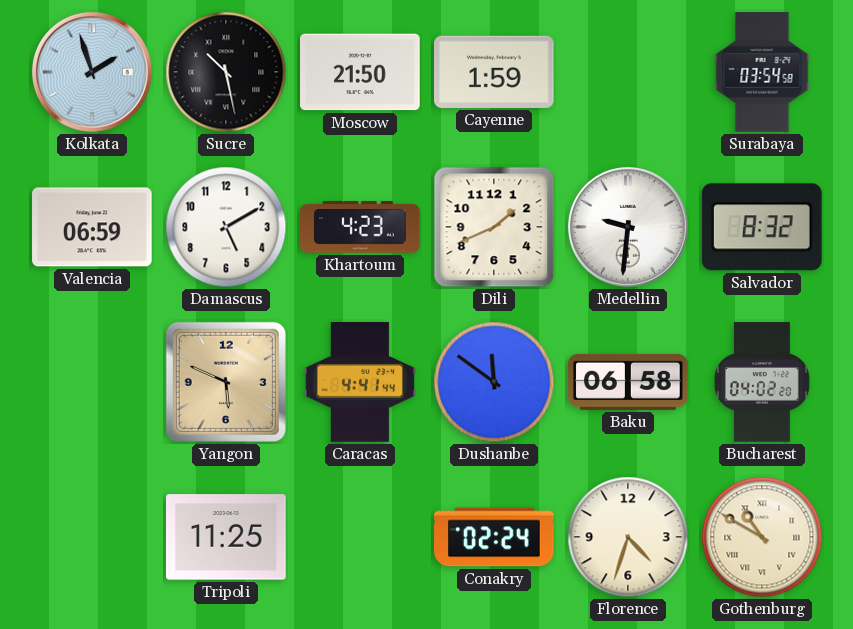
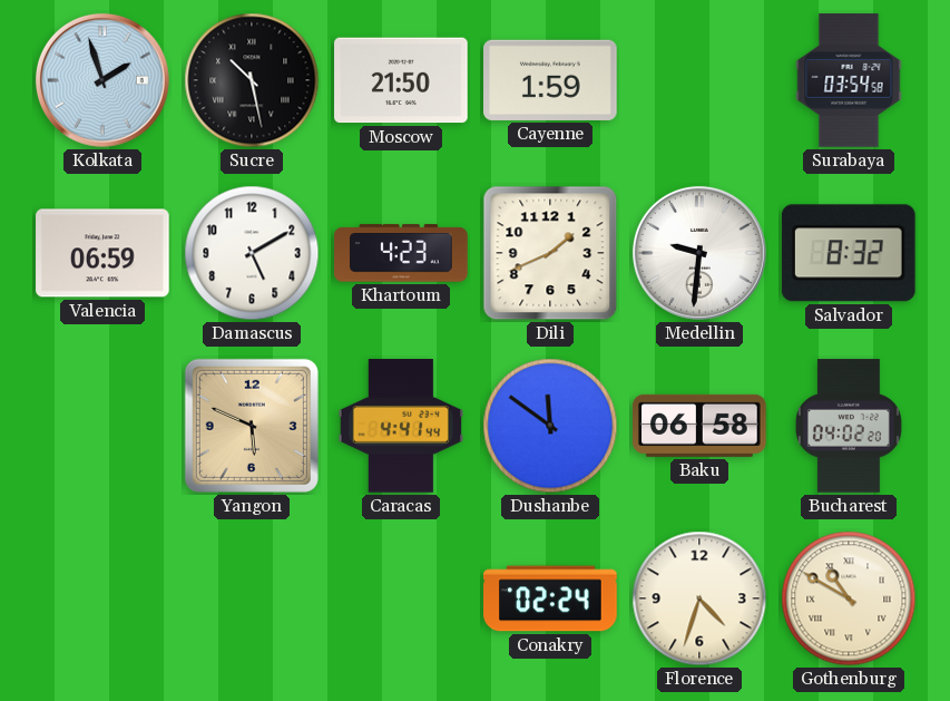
Tripoli: 11:25 -> none
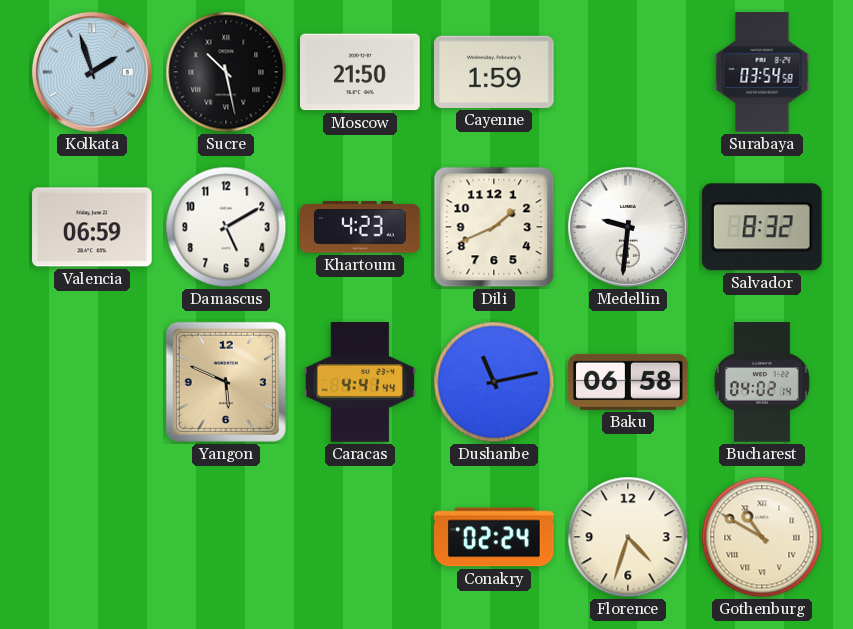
Dushanbe: 11:51 -> 11:13
Bucharest: 04:02:20 -> 04:02:14
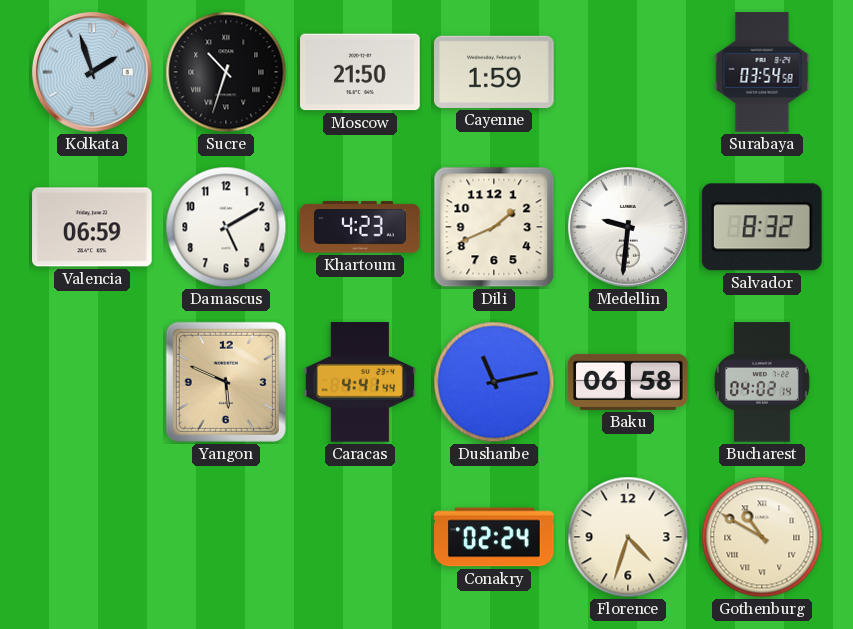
Sucre: 10:28 -> 10:33
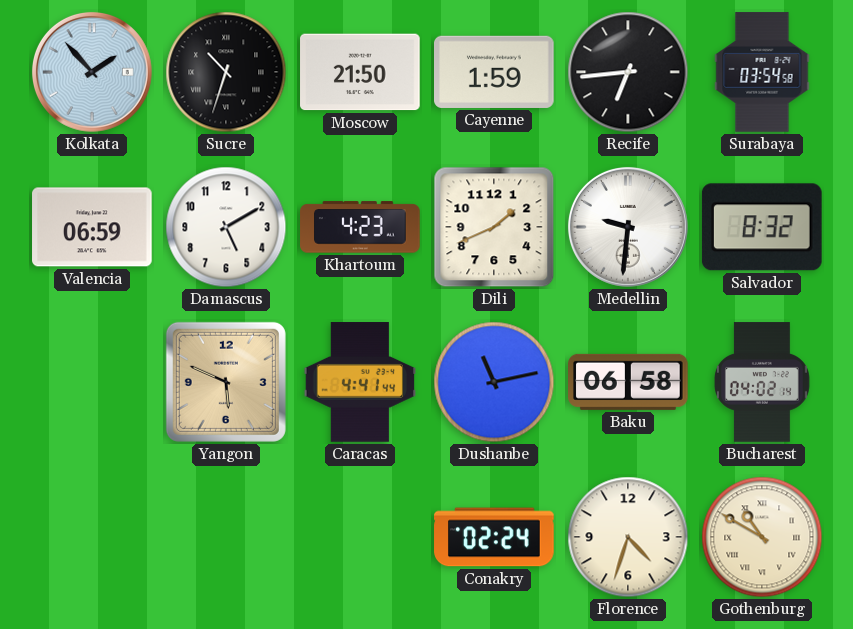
Kolkata: 1:57 -> 1:53
Recife: none -> 6:44
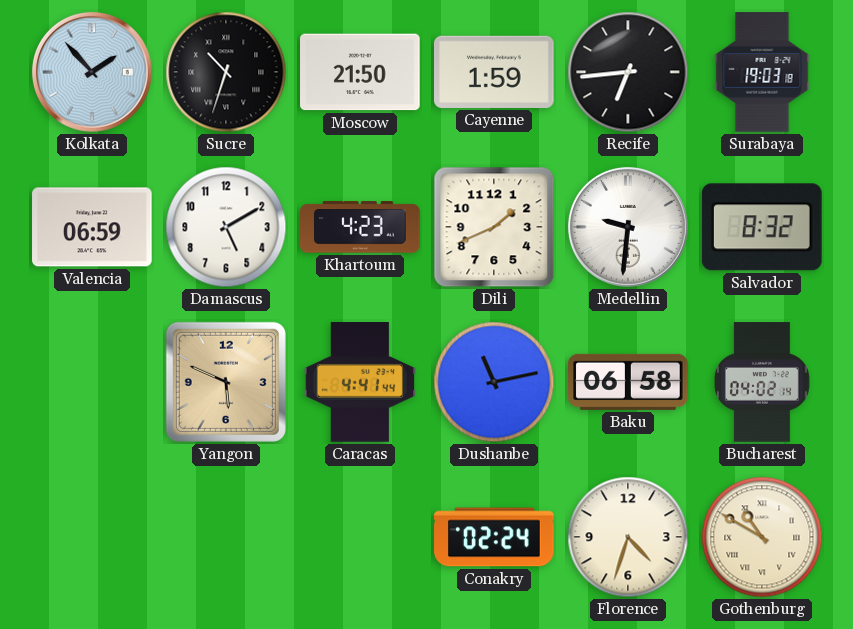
Surabaya: 03:54 -> 19:03
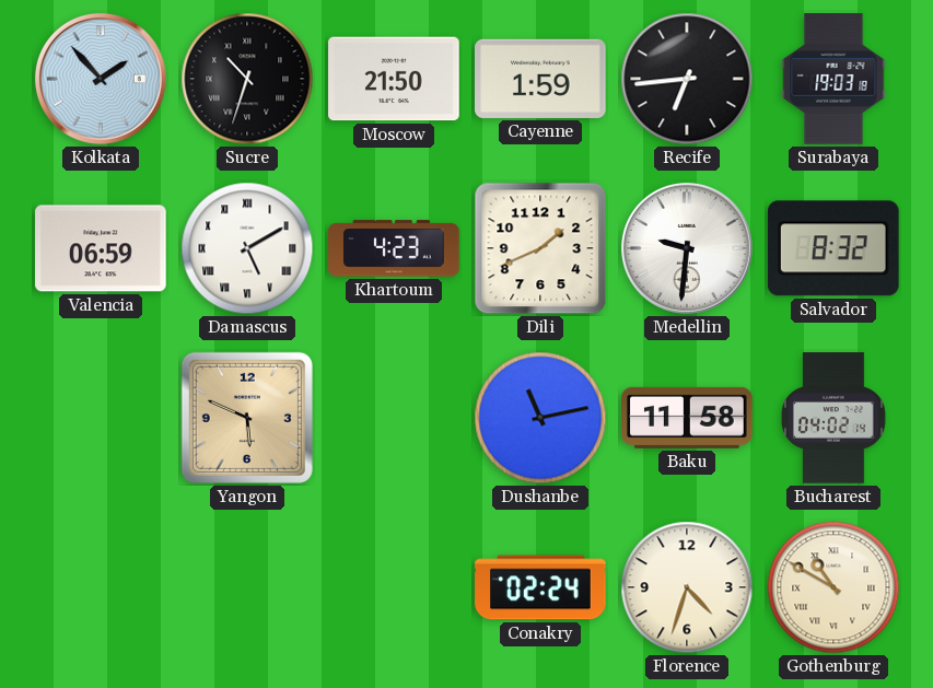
Damascus numerals: Arabic -> Roman
Caracas: 4:41 -> none
Baku: 06:58 -> 11:58
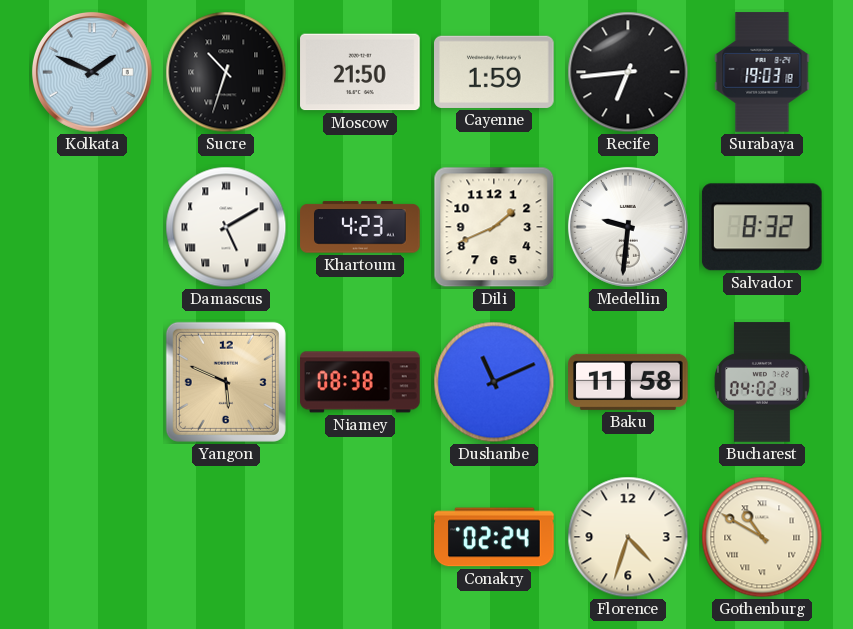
Kolkata: 1:53 -> 1:49
Valencia: 06:59 -> none
Niamey: none -> 08:38
Dushanbe: 11:13 -> 11:11
